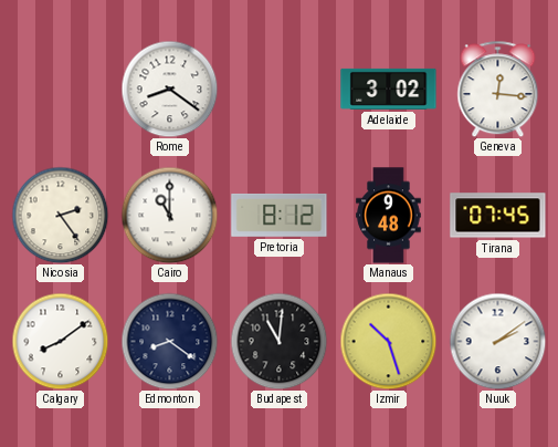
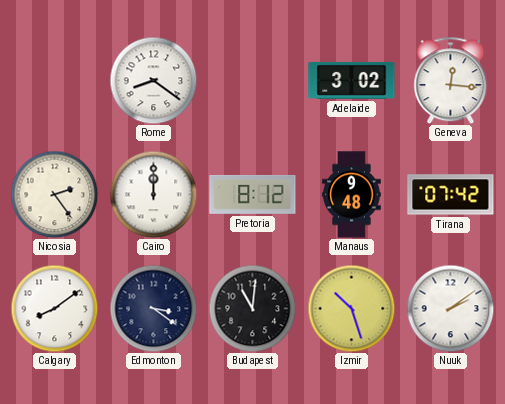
Cairo: 11:00 -> 12:00
Tirana: 07:45 -> 07:42
Edmonton: 8:21 -> 3:21
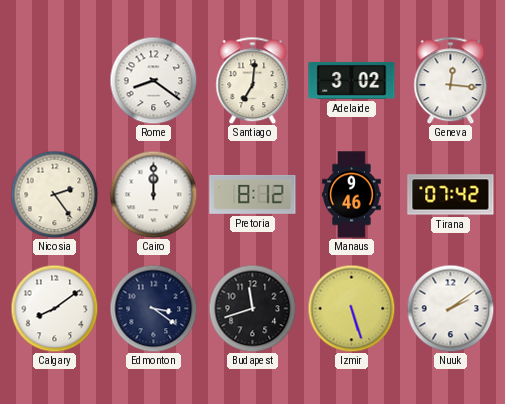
Santiago: none -> 7:01
Manaus: 9:48 -> 9:46
Budapest: 11:01 -> 11:42
Izmir: 10:27 -> 5:27
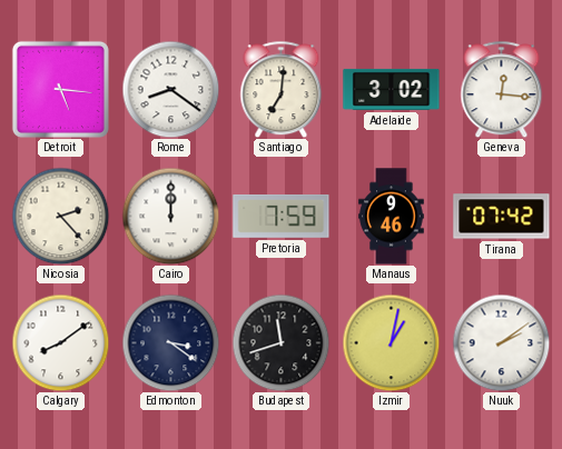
Detroit: none -> 5:16
Nicosia: 2:24 -> 2:23
Pretoria: 8:12 -> 7:59
Izmir: 5:27 -> 1:02
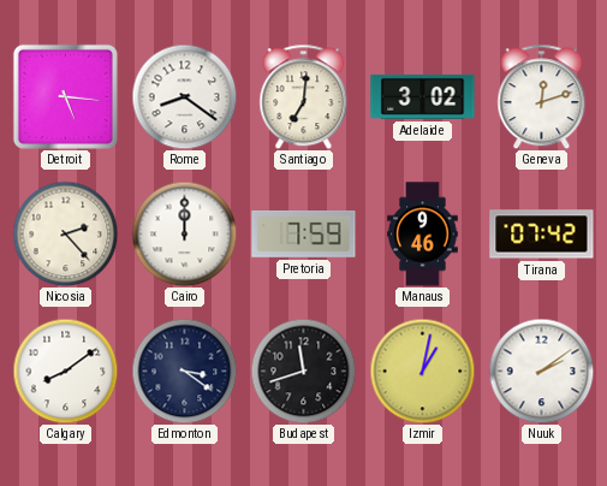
Geneva: 12:16 -> 12:12
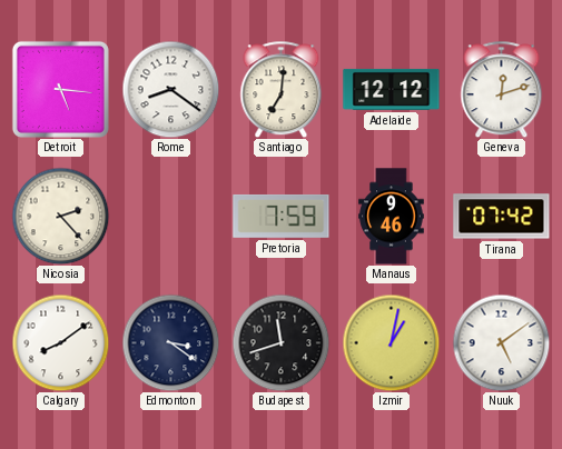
Adelaide: 3:02 -> 12:12
Cairo: 12:00 -> none
Nuuk: 2:09 -> 5:09
